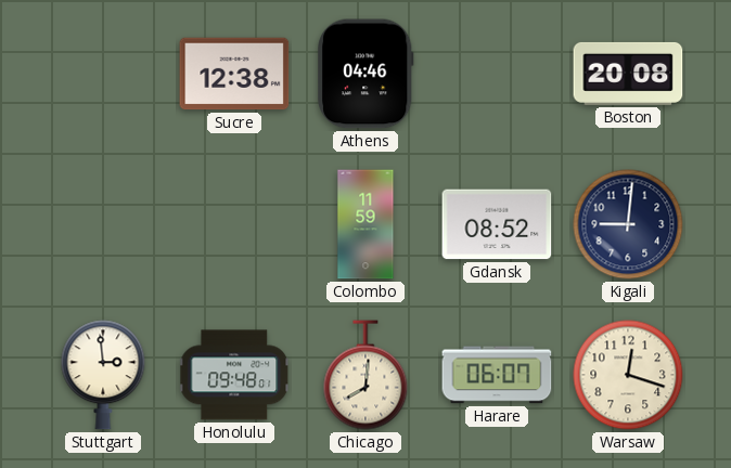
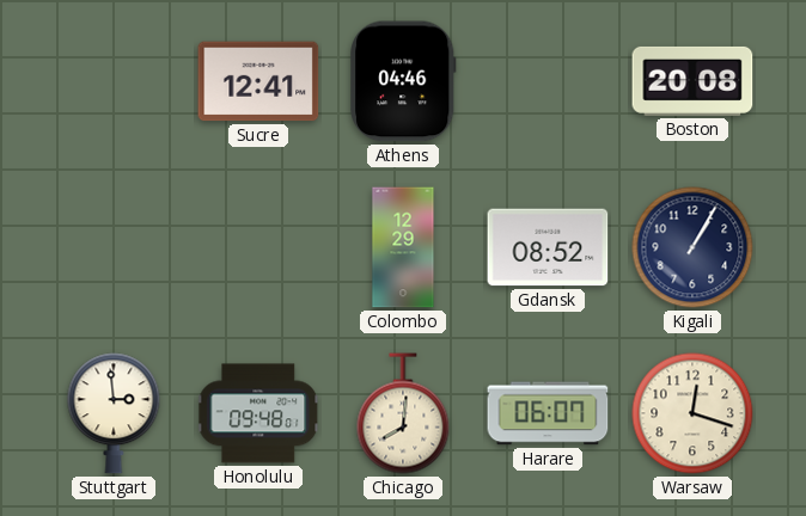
Sucre: 12:38 -> 12:41
Colombo: 11:59 -> 12:29
Kigali: 9:01 -> 1:05
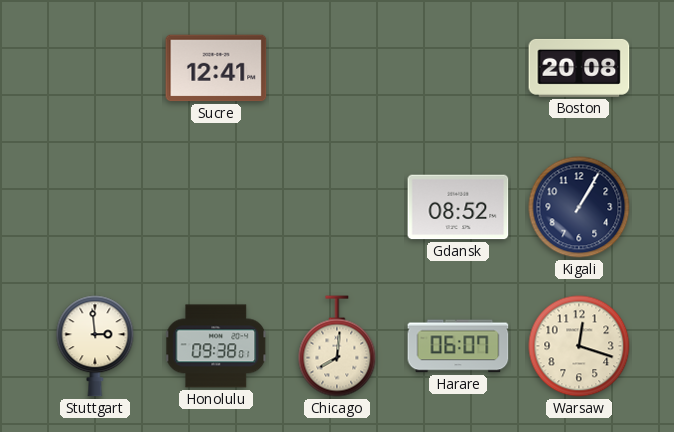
Athens: 04:46 -> none
Colombo: 12:29 -> none
Honolulu: 09:48 -> 09:38
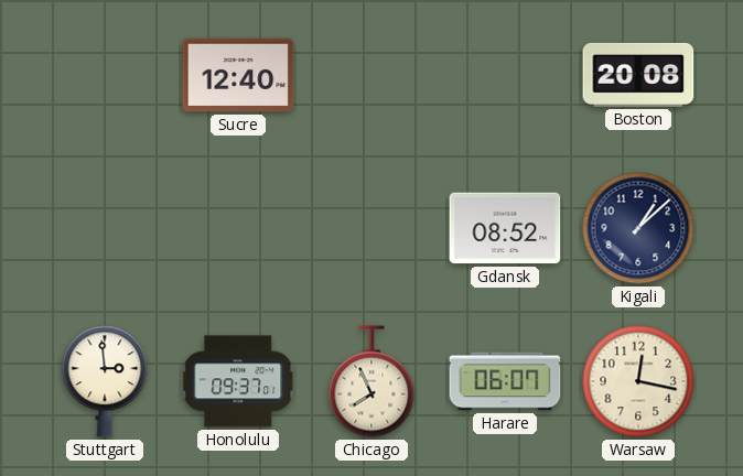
Sucre: 12:41 -> 12:40
Kigali: 1:05 -> 1:08
Honolulu: 09:38 -> 09:37
Chicago: 8:01 -> 7:56
Warsaw: 12:18 -> 12:17
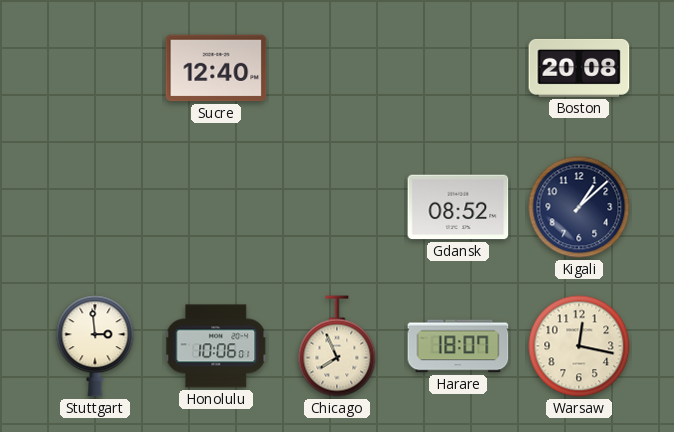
Honolulu: 09:37 -> 10:06
Harare: 06:07 -> 18:07
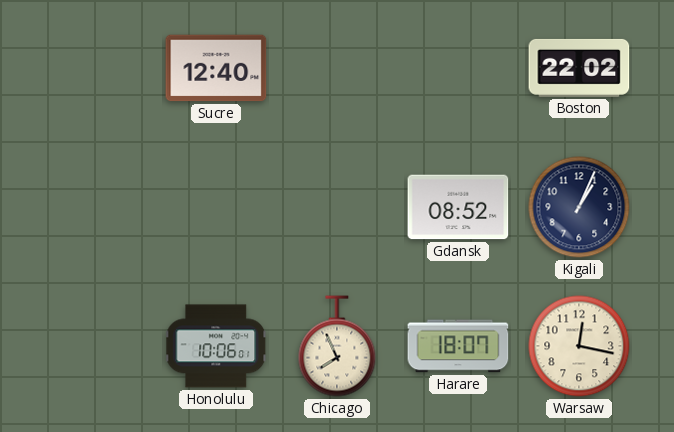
Boston: 20:08 -> 22:02
Kigali: 1:08 -> 1:04
Stuttgart: 2:59 -> none
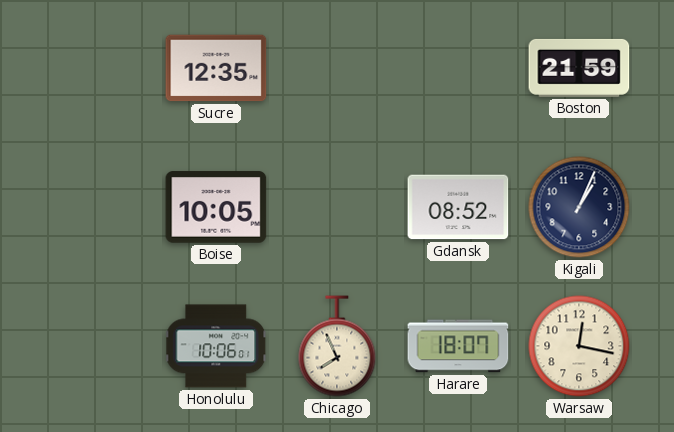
Sucre: 12:40 -> 12:35
Boston: 22:02 -> 21:59
Boise: none -> 10:05
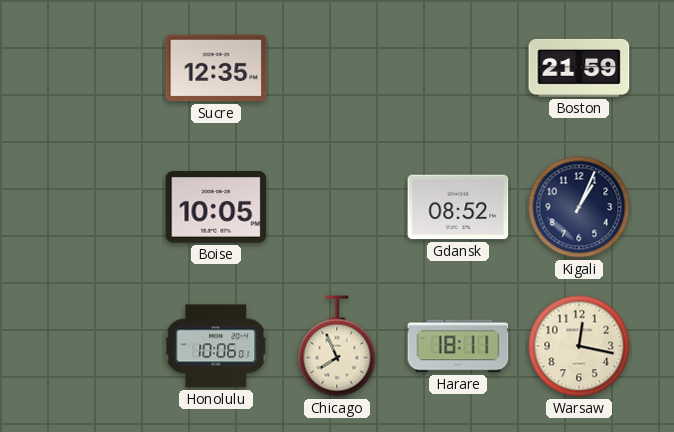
Harare: 18:07 -> 18:11
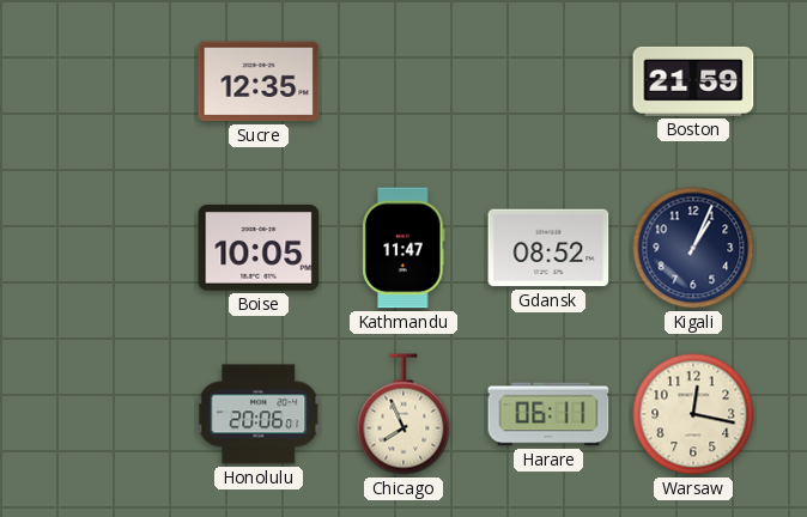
Kathmandu: none -> 11:47
Honolulu: 10:06 -> 20:06
Harare: 18:11 -> 06:11
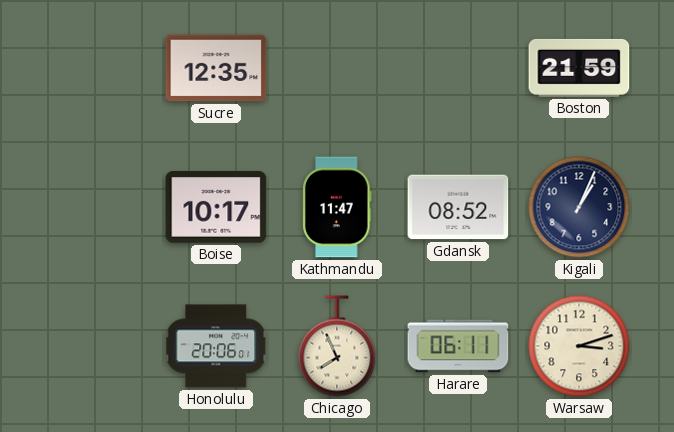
Boise: 10:05 -> 10:17
Warsaw: 12:17 -> 3:12
